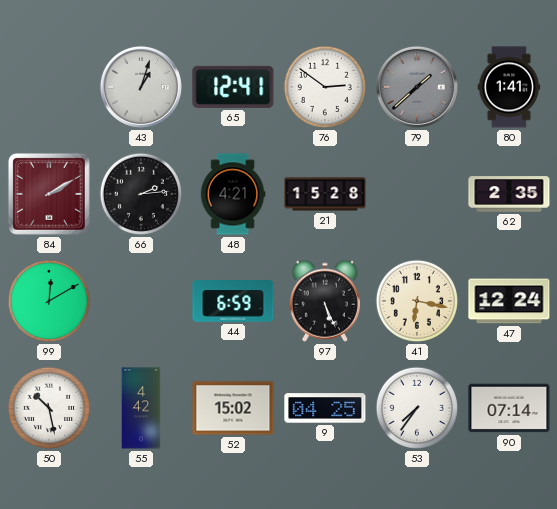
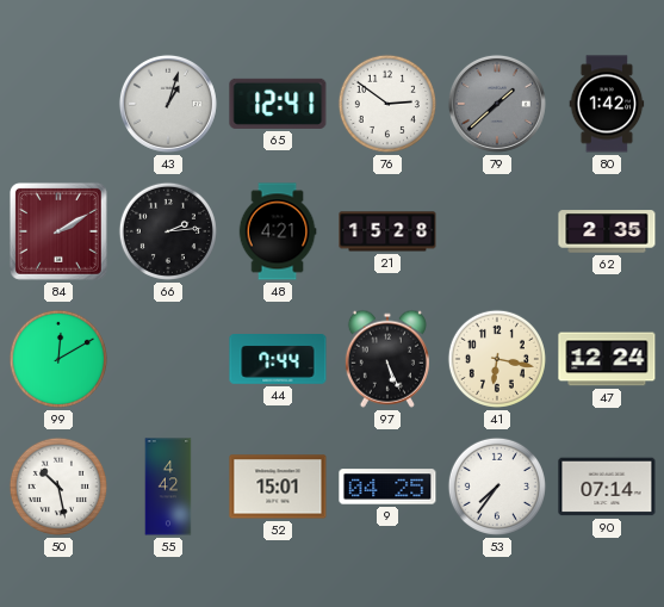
80: 1:41 -> 1:42
44: 6:59 -> 7:44
52: 15:02 -> 15:01
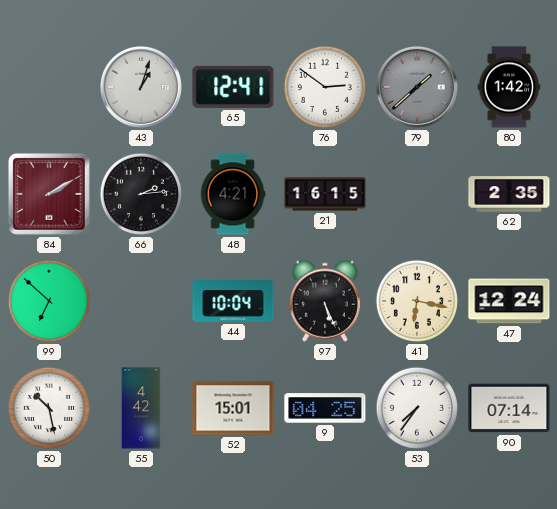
21: 15:28 -> 16:15
99: 12:10 -> 6:52
44: 7:44 -> 10:04
